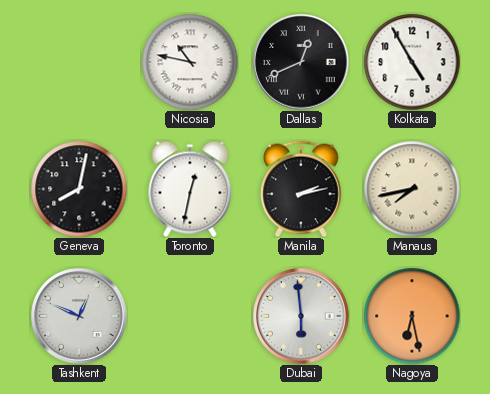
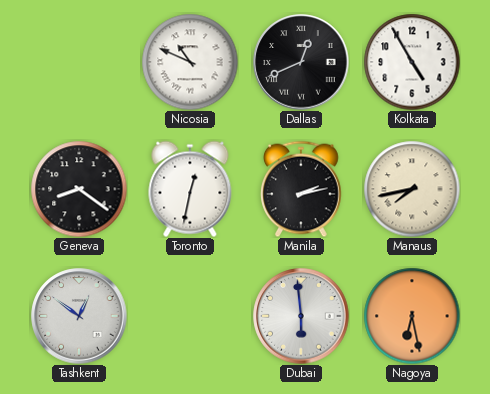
Nicosia: 10:47 -> 10:49
Geneva: 8:02 -> 8:21
Tashkent: 12:49 -> 12:51
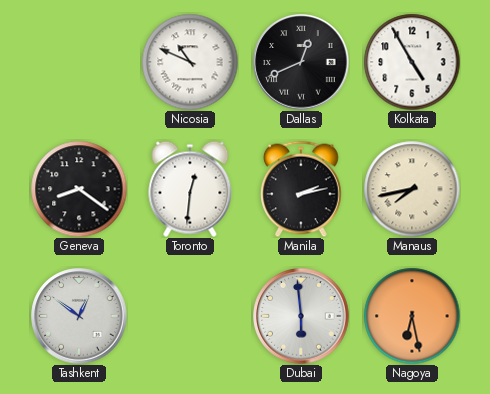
Toronto: 12:32 -> 12:31
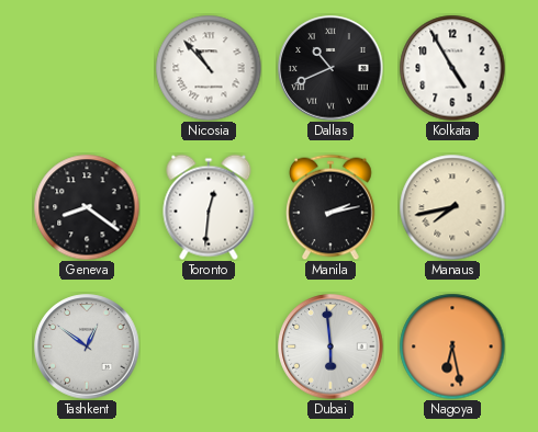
Nicosia: 10:49 -> 10:53
Dallas: 12:41 -> 10:41
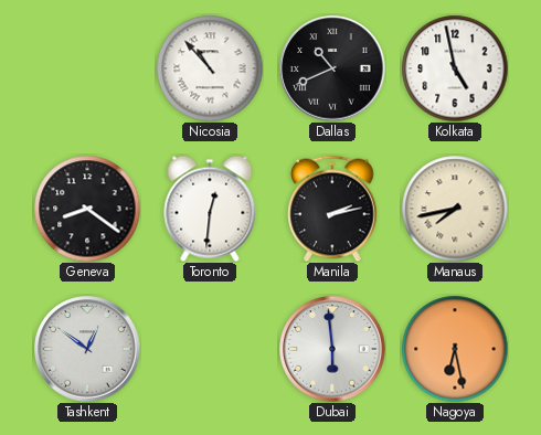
Kolkata: 4:55 -> 4:58
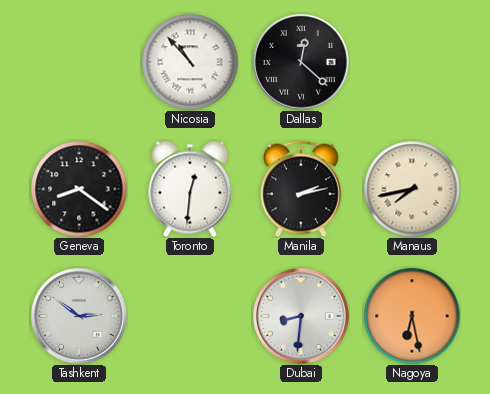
Dallas: 10:41 -> 12:22
Kolkata: 4:58 -> none
Tashkent: 12:51 -> 2:51
Dubai: 5:59 -> 8:31
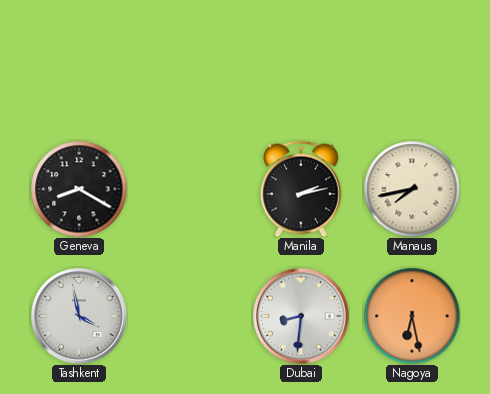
Nicosia: 10:53 -> none
Dallas: 12:22 -> none
Geneva: 8:21 -> 8:20
Toronto: 12:31 -> none
Tashkent: 2:51 -> 3:58
